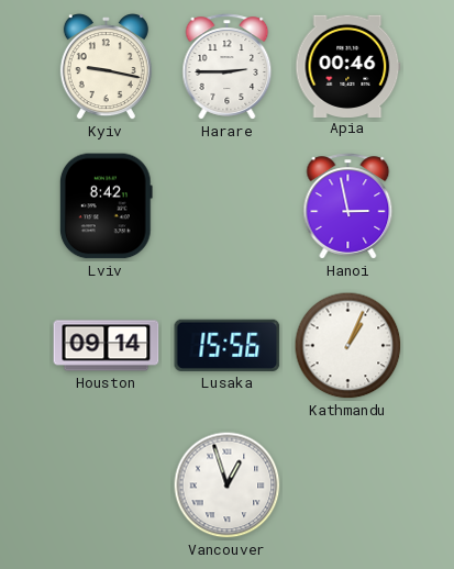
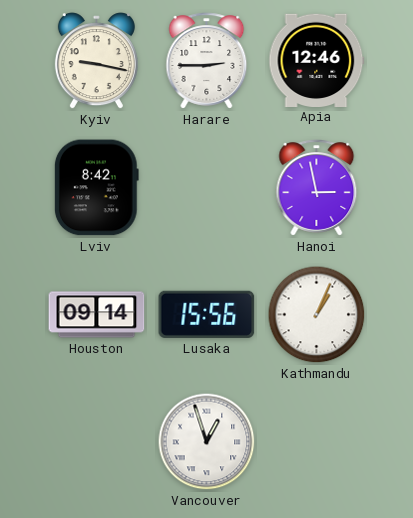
Apia: 00:46 -> 12:46
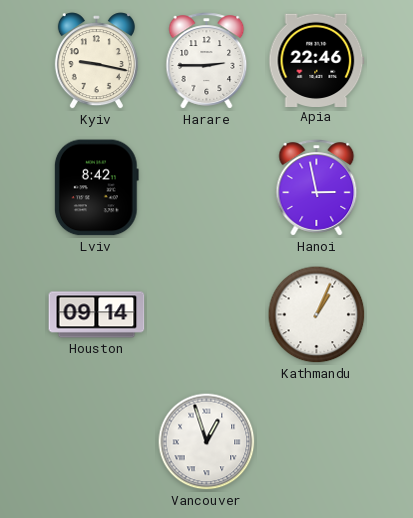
Apia: 12:46 -> 22:46
Lusaka: 15:56 -> none
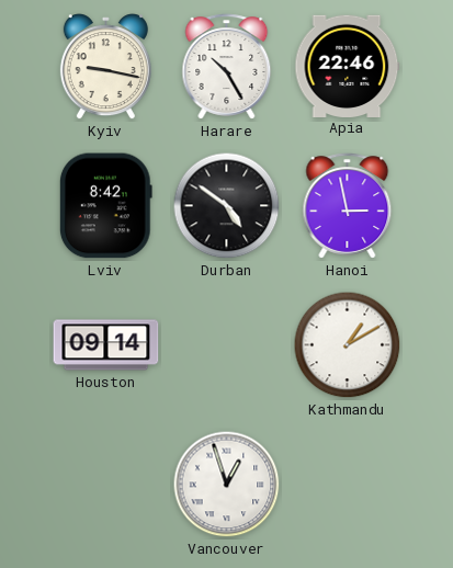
Harare: 2:45 -> 10:25
Durban: none -> 4:51
Kathmandu: 1:04 -> 1:10
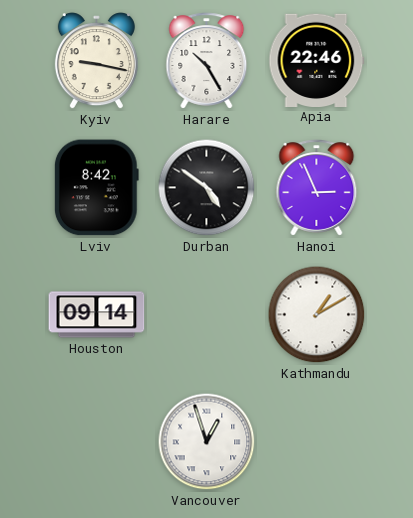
Hanoi: 2:58 -> 2:56
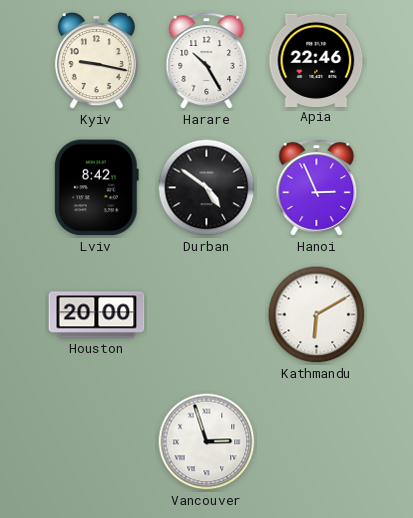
Houston: 09:14 -> 20:00
Kathmandu: 1:10 -> 6:10
Vancouver: 12:57 -> 2:57
